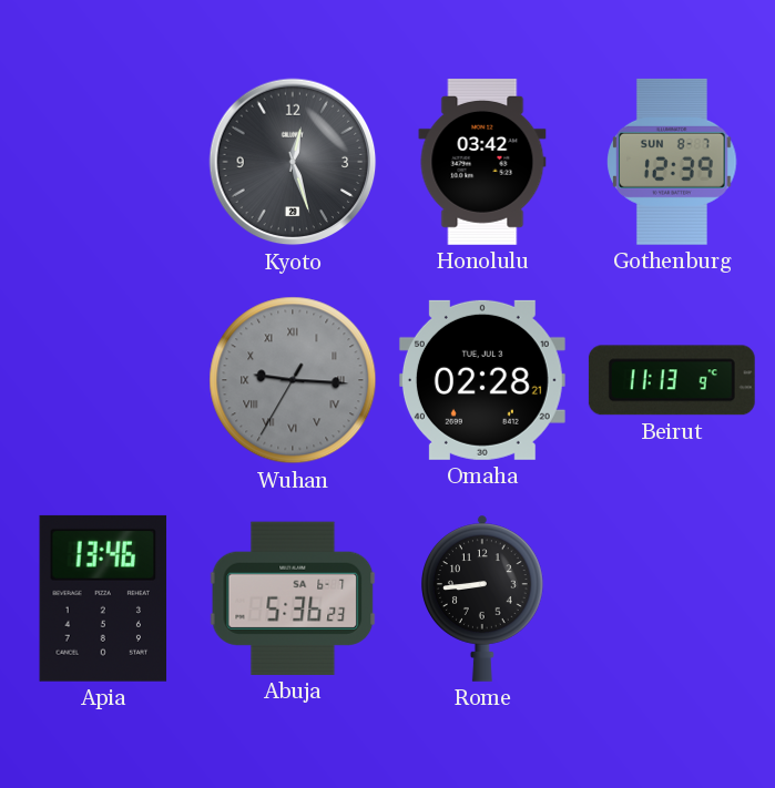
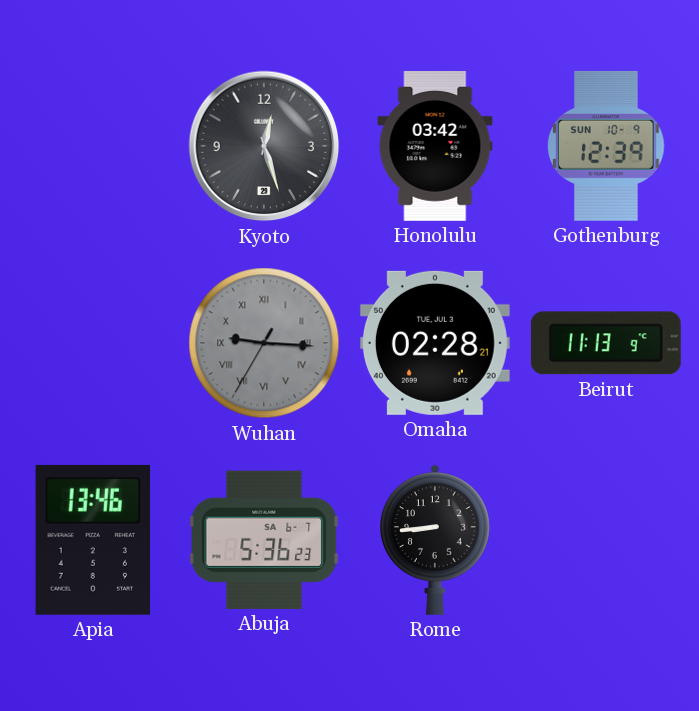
Gothenburg date: SUN 8-7 -> SUN 10-9
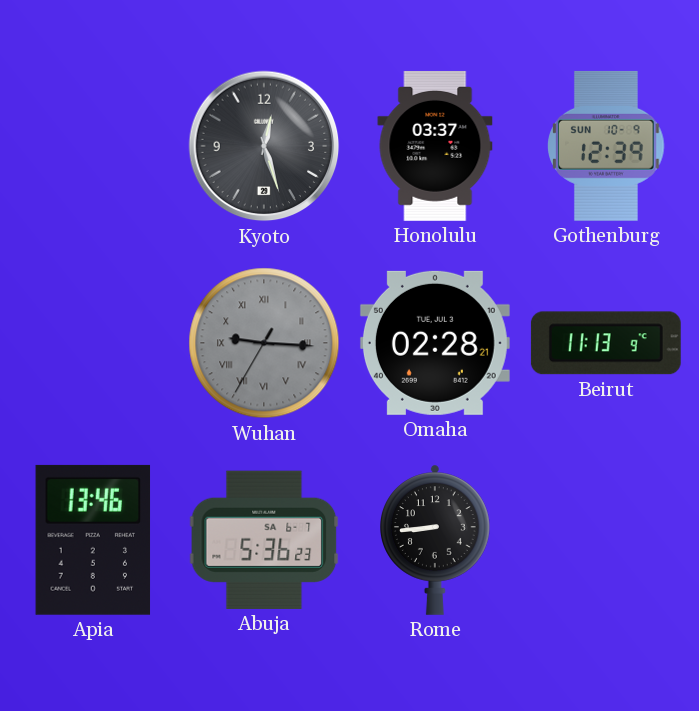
Honolulu: 03:42 -> 03:37
